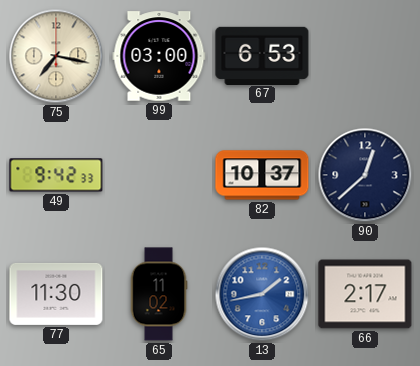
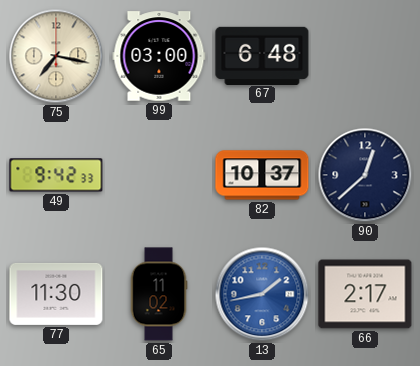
67: 6:53 -> 6:48
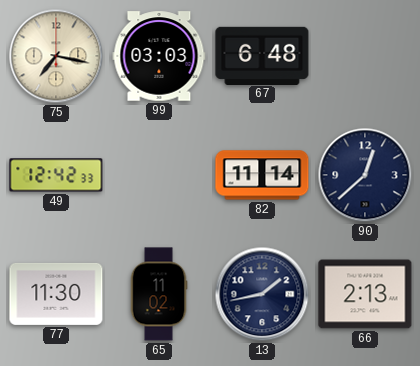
99: 03:00 -> 03:03
49: 9:42 -> 12:42
82: 10:37 -> 11:14
13 dial: blue -> navy
66: 2:17 -> 2:13
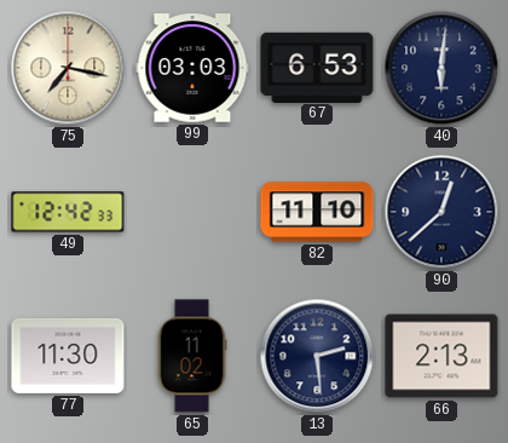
67: 6:48 -> 6:53
40: none -> 6:01
82: 11:14 -> 11:10
13: 1:43 -> 2:29
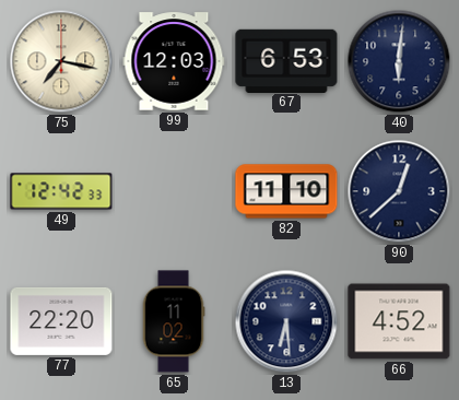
99: 03:03 -> 12:03
77: 11:30 -> 22:20
13: 2:29 -> 6:29
66: 2:13 -> 4:52
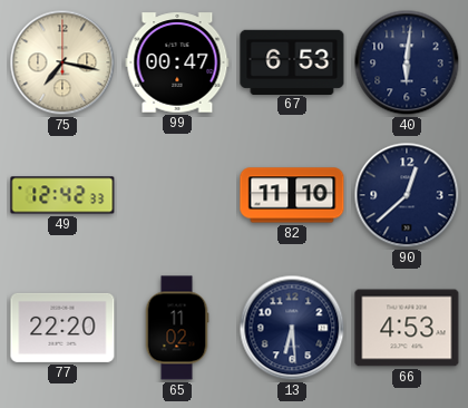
99: 12:03 -> 00:47
66: 4:52 -> 4:53
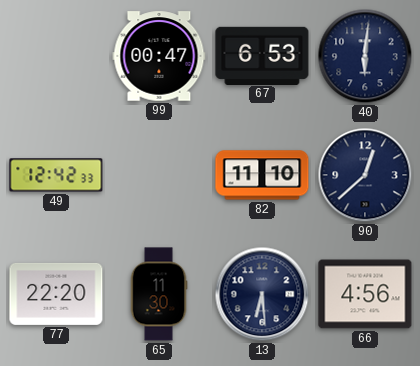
75: 7:17 -> none
65: 11:02 -> 11:30
66: 4:53 -> 4:56
